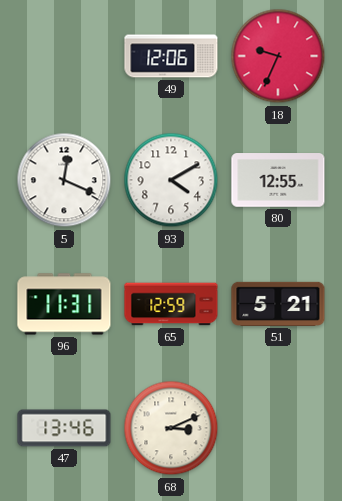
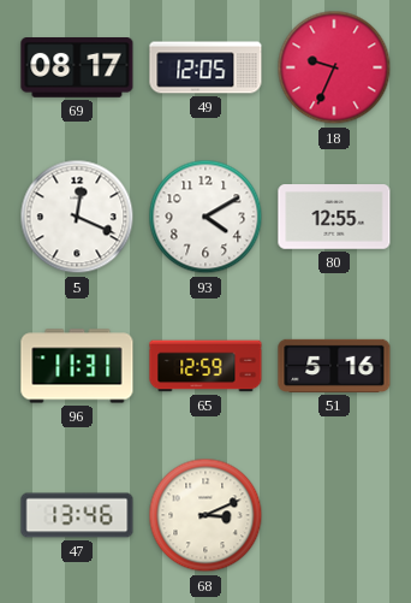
69: none -> 08:17
49: 12:06 -> 12:05
51: 5:21 -> 5:16
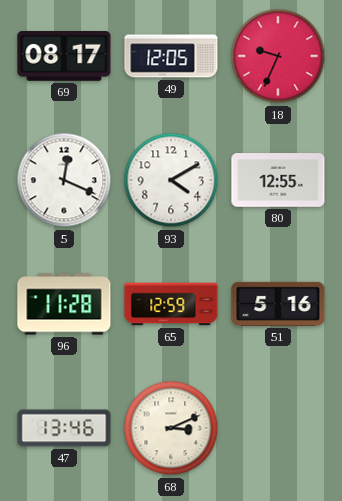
96: 11:31 -> 11:28
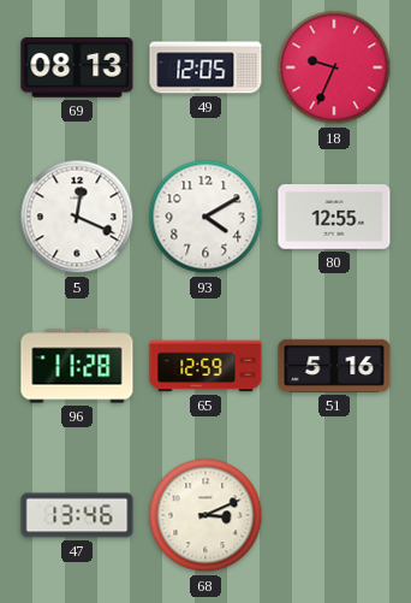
69: 08:17 -> 08:13
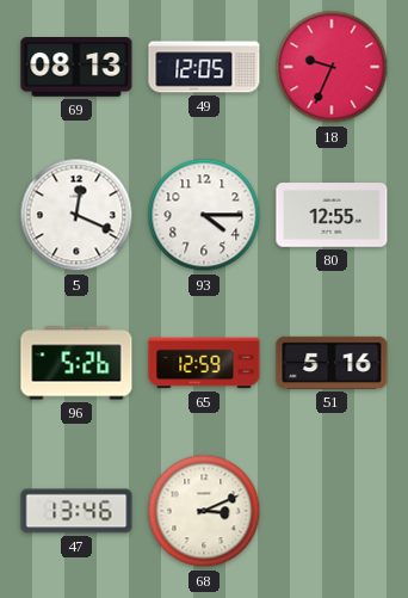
93: 4:10 -> 4:15
96: 11:28 -> 5:26
